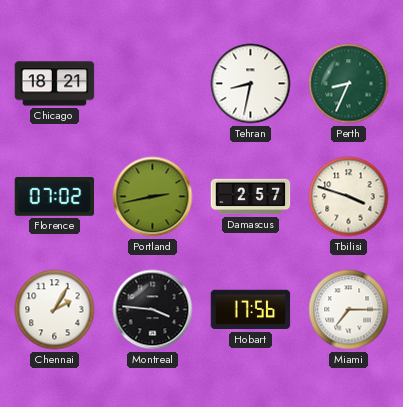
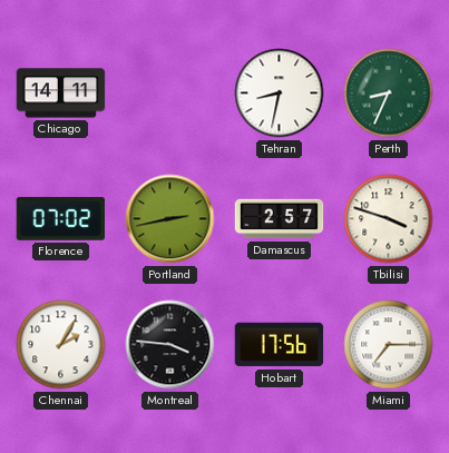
Chicago: 18:21 -> 14:11
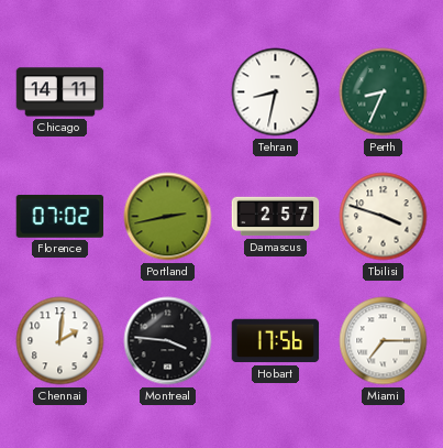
Chennai: 2:05 -> 2:01
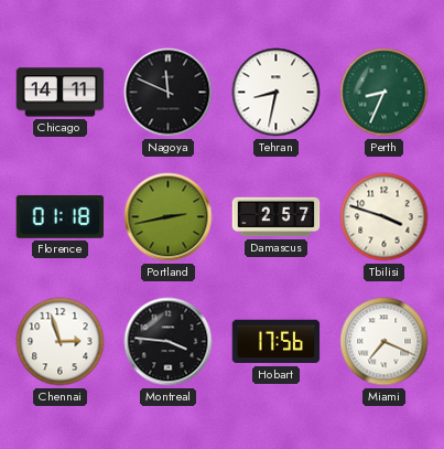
Nagoya: none -> 11:49
Florence: 07:02 -> 01:18
Chennai: 2:01 -> 2:57
Miami: 7:15 -> 7:19
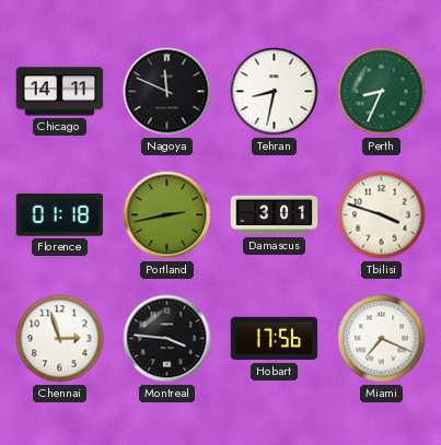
Damascus: 2:57 -> 3:01
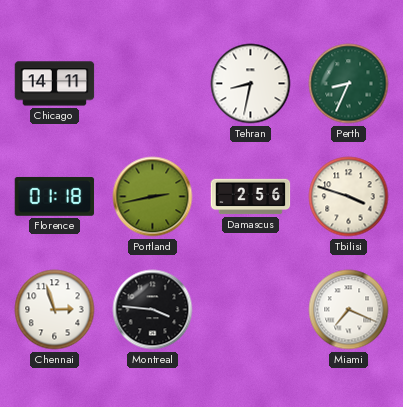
Nagoya: 11:49 -> none
Damascus: 3:01 -> 2:56
Hobart: 17:56 -> none
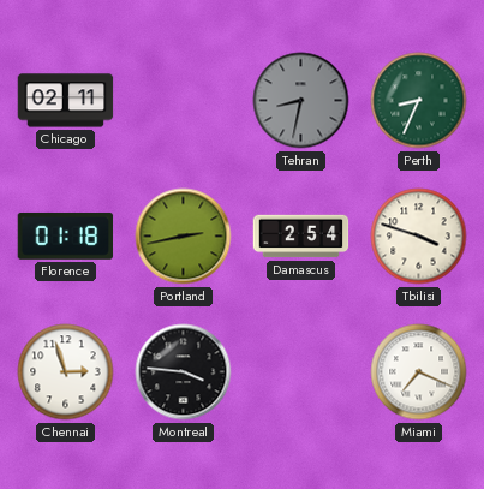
Chicago: 14:11 -> 02:11
Tehran dial: white -> grey
Damascus: 2:56 -> 2:54
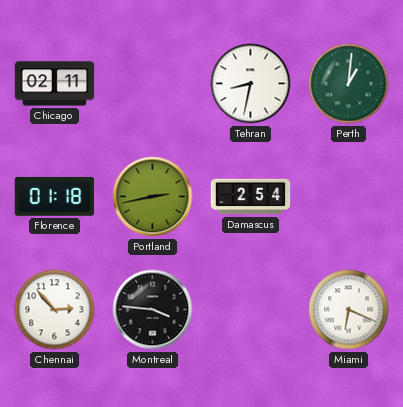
Tehran dial: grey -> white
Perth: 8:34 -> 1:01
Tbilisi: 3:48 -> none
Chennai: 2:57 -> 2:53
Miami: 7:19 -> 6:19
